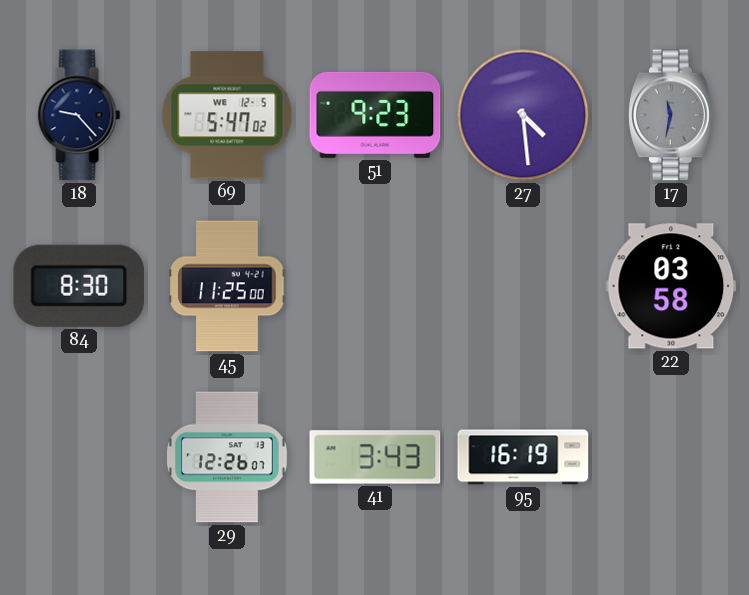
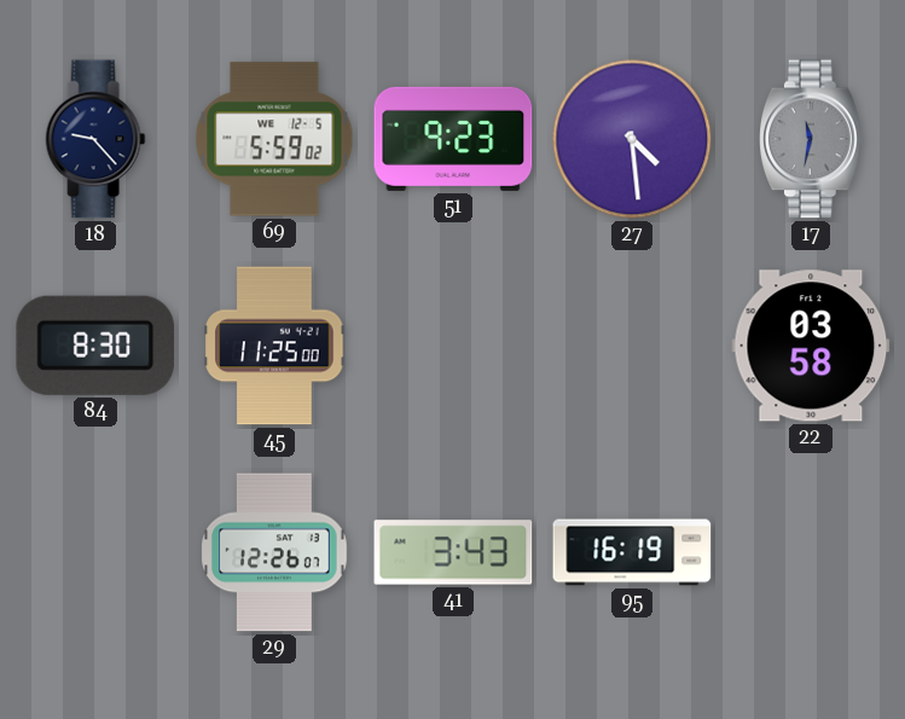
69: 5:47 -> 5:59
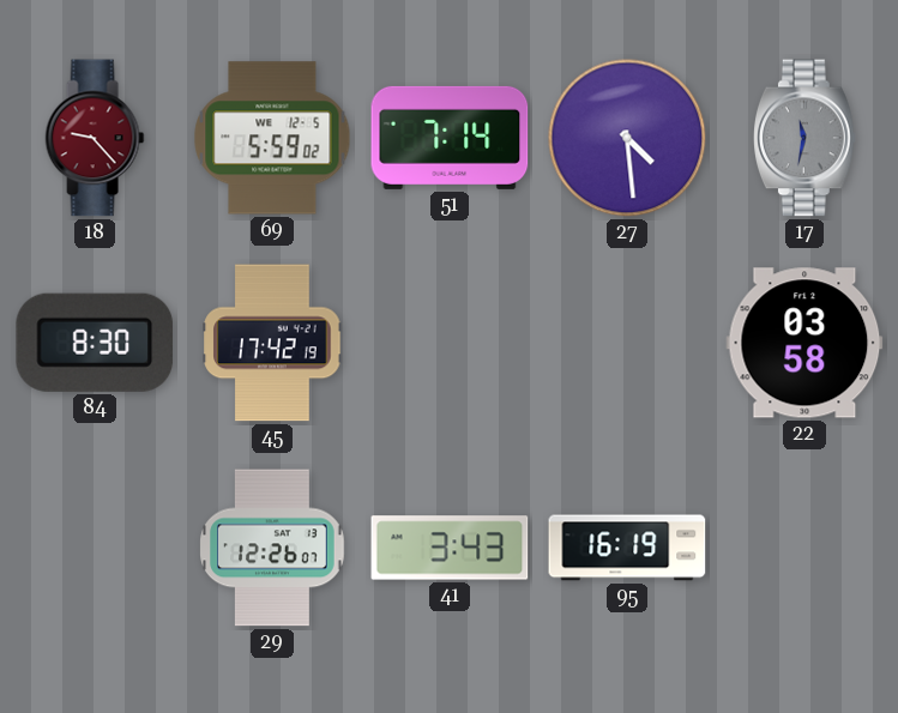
18 dial: navy -> burgundy
51: 9:23 -> 7:14
45: 11:25 -> 17:42
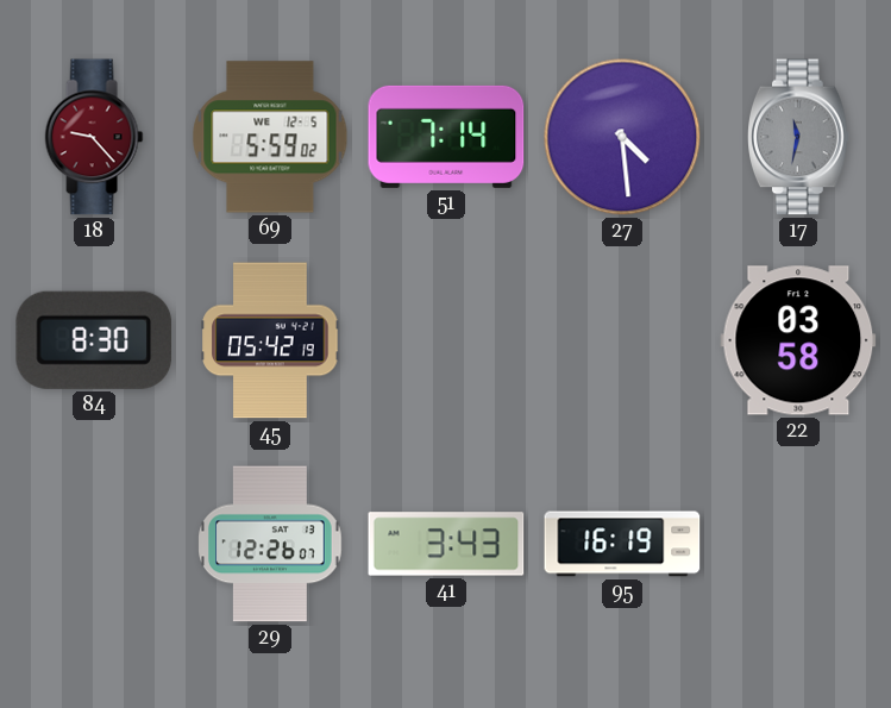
45: 17:42 -> 05:42
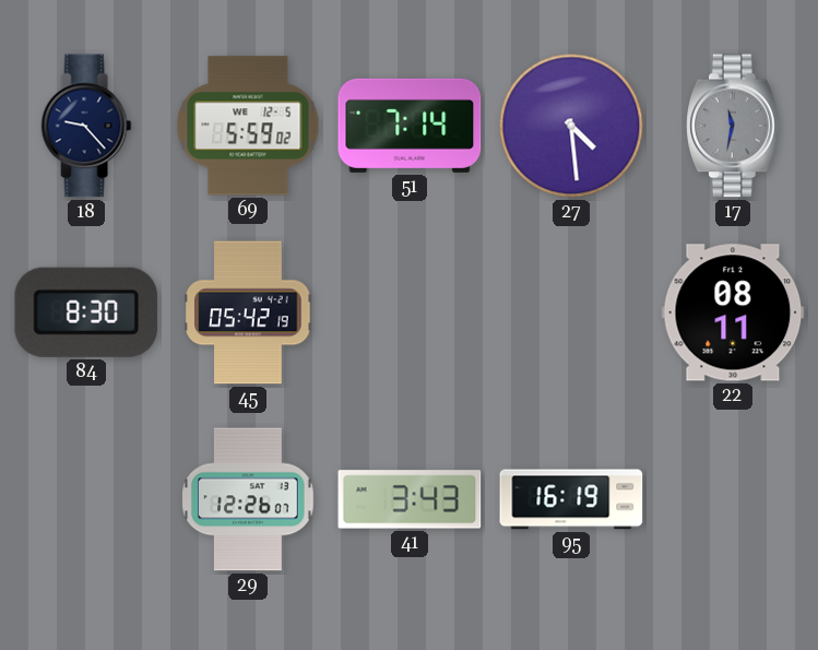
18 dial: burgundy -> navy
22: 03:58 -> 08:11
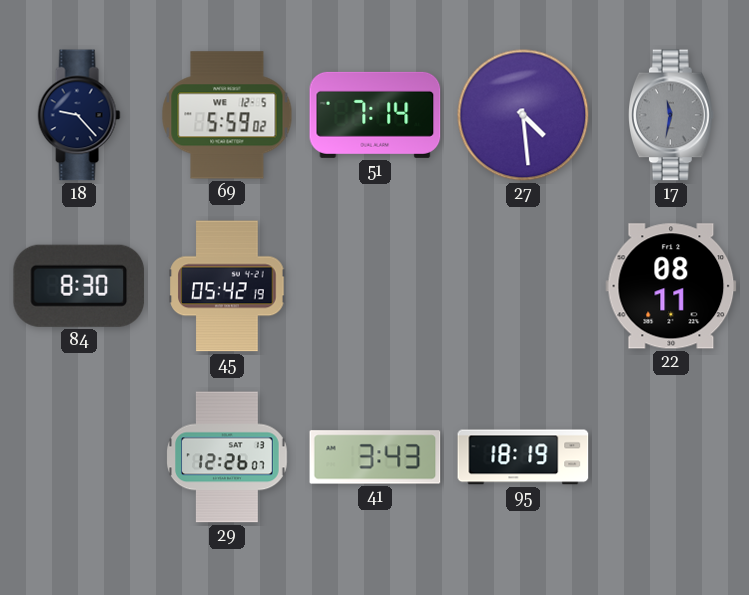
95: 16:19 -> 18:19
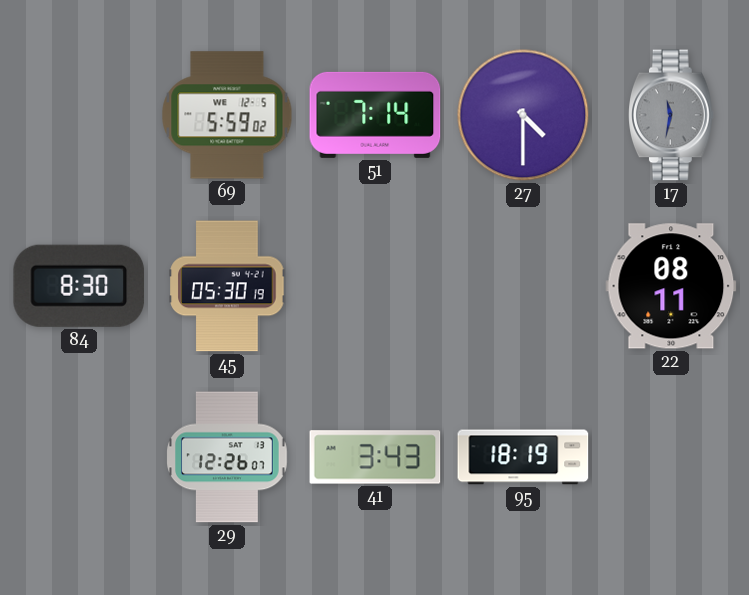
18: 9:23 -> none
27: 4:29 -> 4:30
45: 05:42 -> 05:30
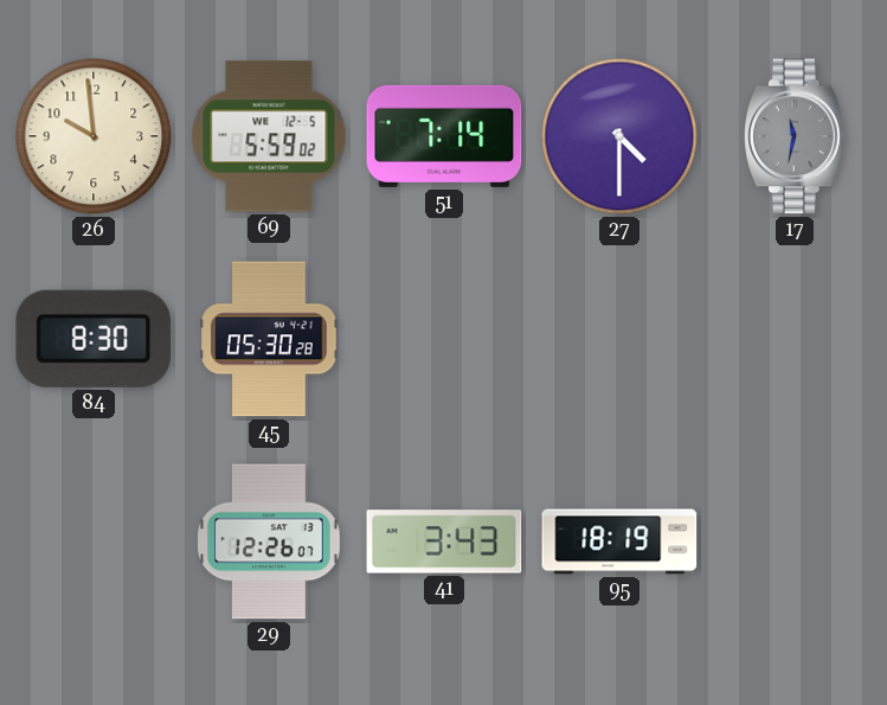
26: none -> 9:59
45: 05:30:19 -> 05:30:28
22: 08:11 -> none
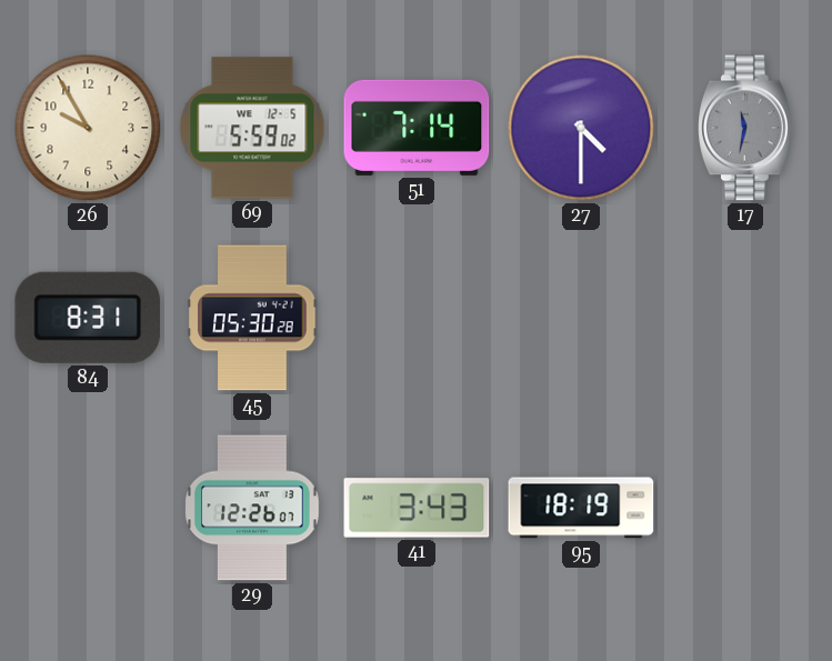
26: 9:59 -> 9:55
84: 8:30 -> 8:31
